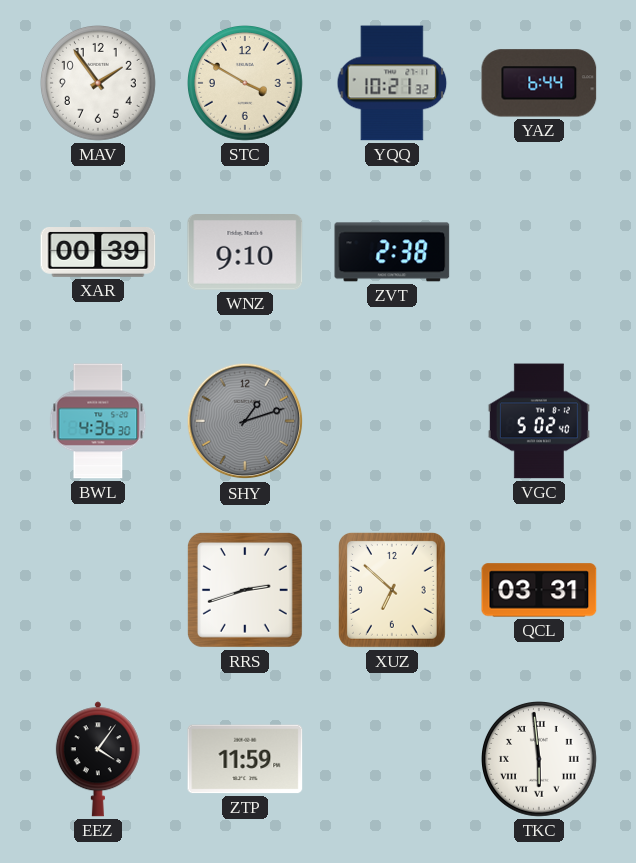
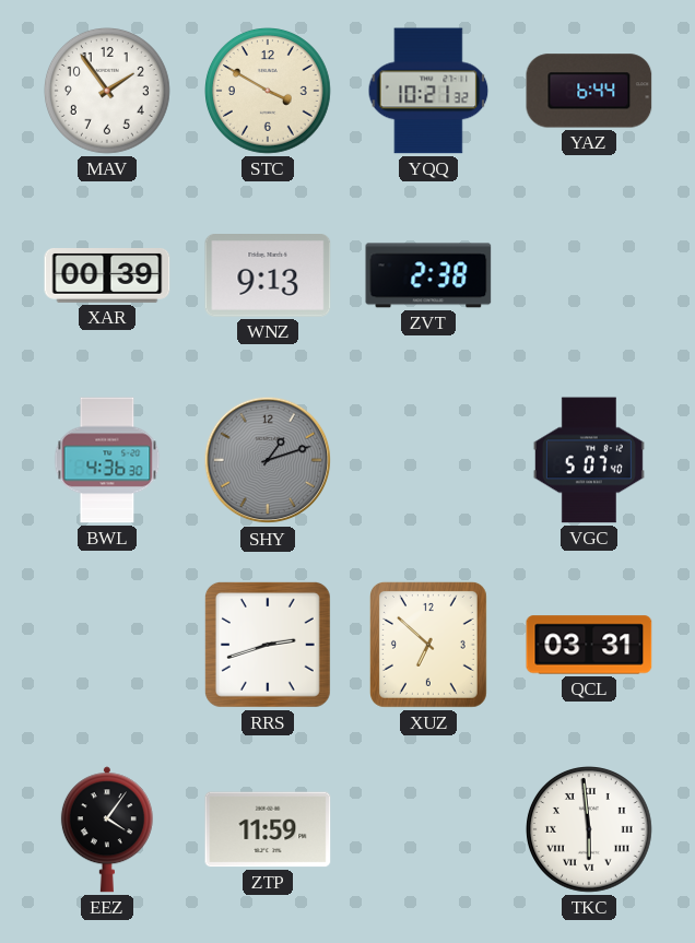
WNZ: 9:10 -> 9:13
VGC: 5:02 -> 5:07
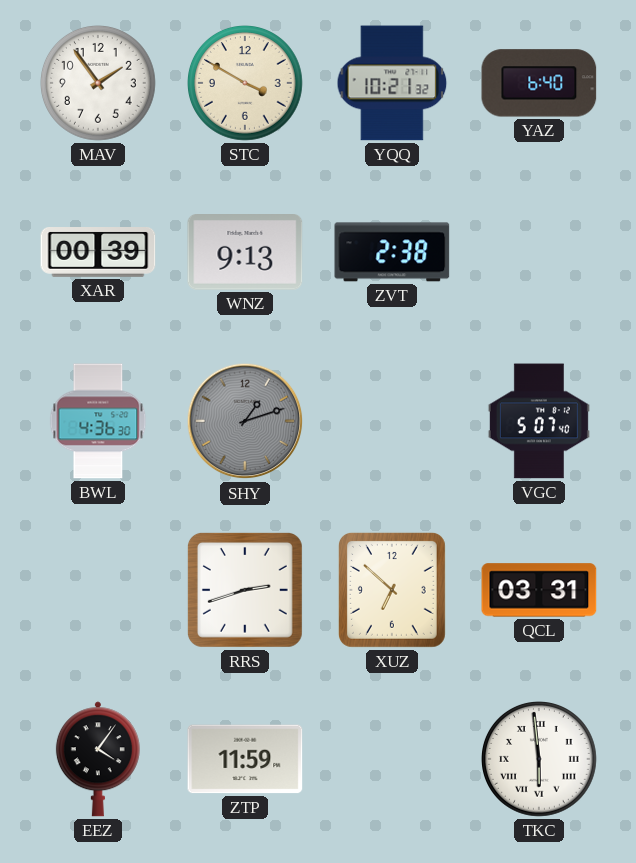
YAZ: 6:44 -> 6:40
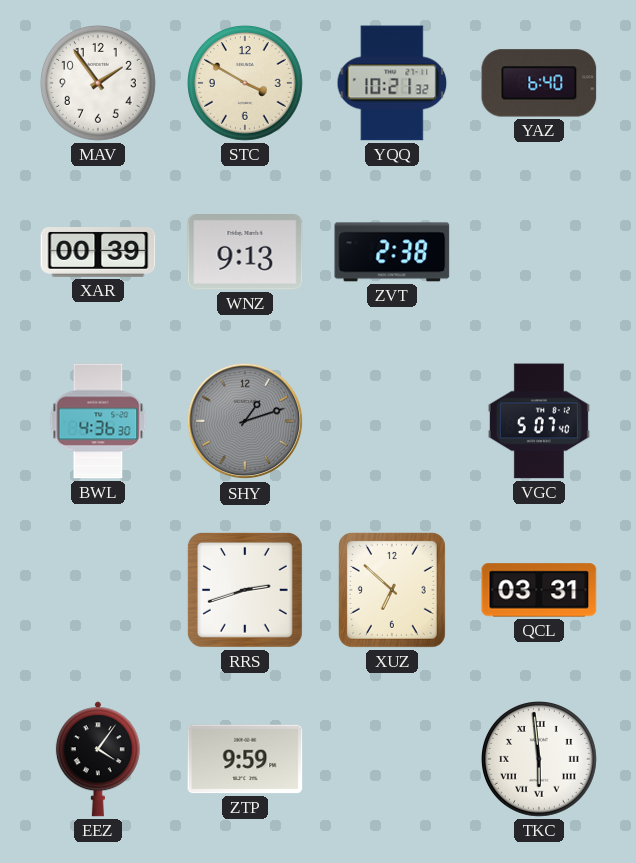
ZTP: 11:59 -> 9:59
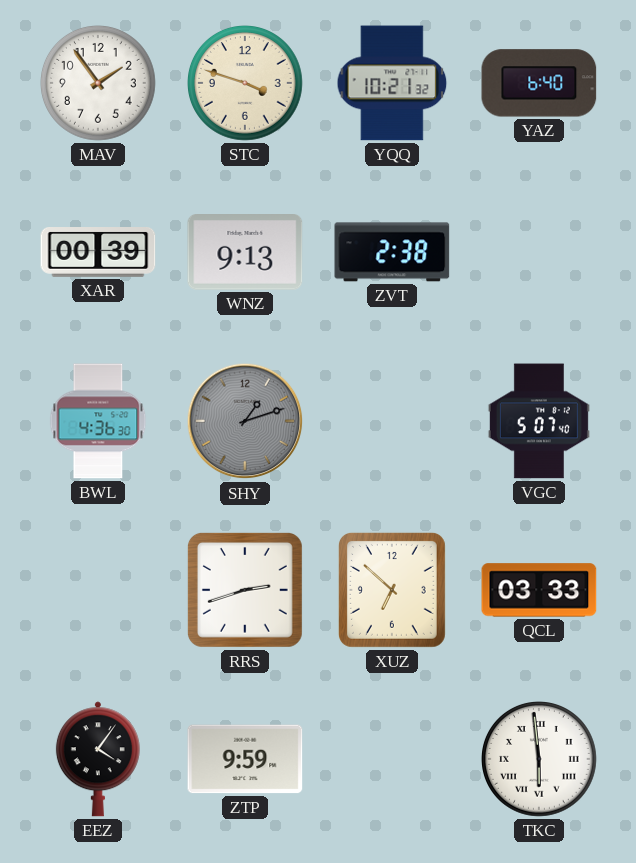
STC: 3:50 -> 3:48
QCL: 03:31 -> 03:33
